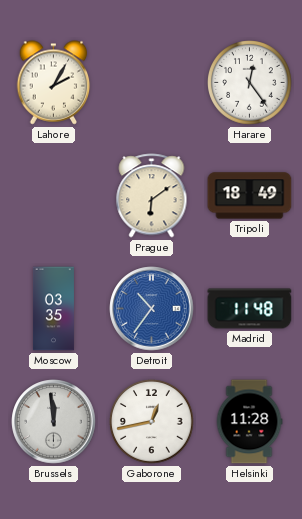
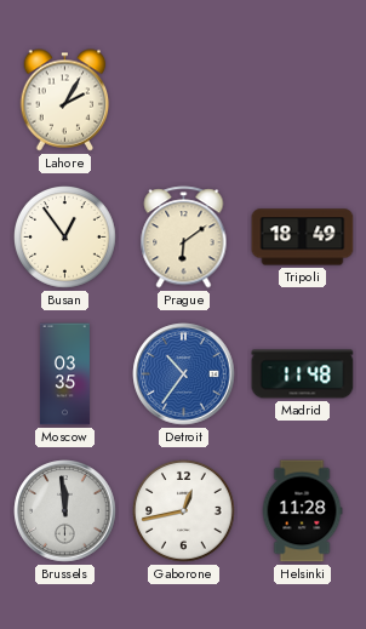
Harare: 12:24 -> none
Busan: none -> 12:54
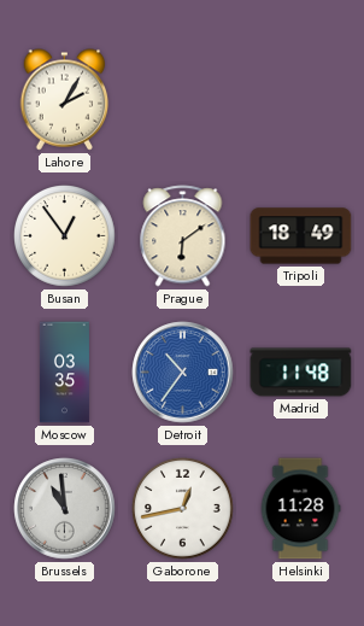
Brussels: 11:59 -> 10:59
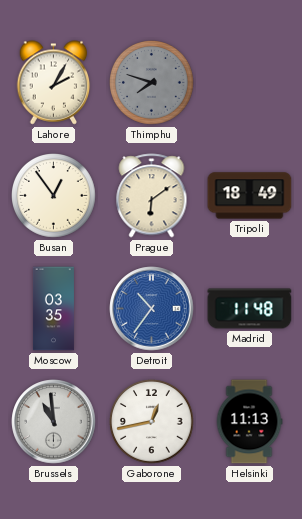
Thimphu: none -> 7:48
Helsinki: 11:28 -> 11:13
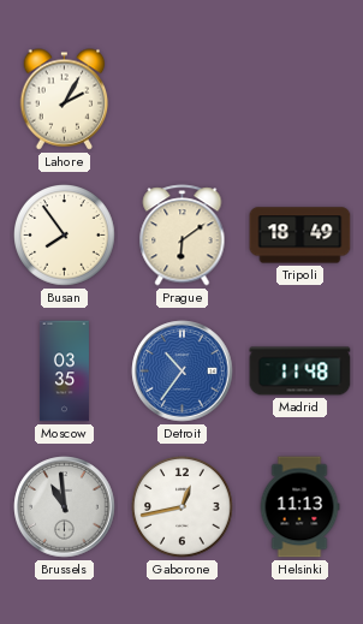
Thimphu: 7:48 -> none
Busan: 12:54 -> 7:54
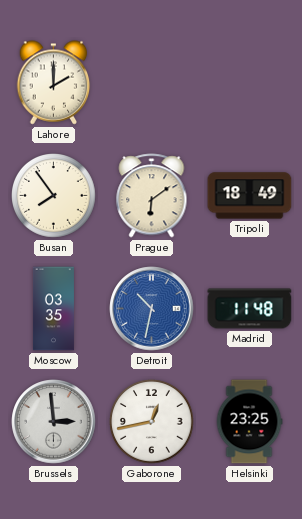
Lahore: 2:05 -> 2:00
Detroit: 10:36 -> 10:32
Brussels: 10:59 -> 2:59
Helsinki: 11:13 -> 23:25
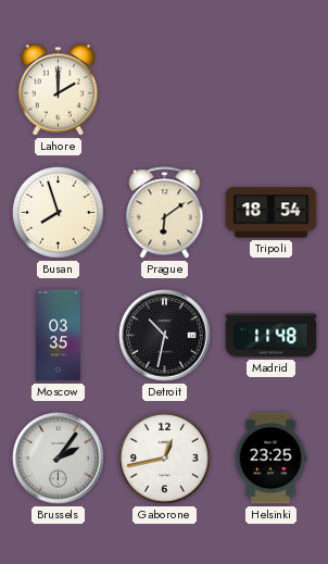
Busan: 7:54 -> 7:57
Tripoli: 18:49 -> 18:54
Detroit dial: blue -> black
Brussels: 2:59 -> 2:06
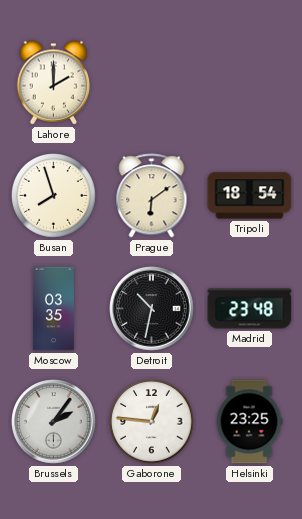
Madrid: 11:48 -> 23:48
Gaborone: 12:43 -> 12:46
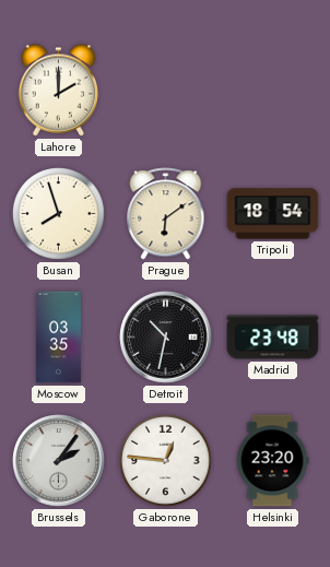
Helsinki: 23:25 -> 23:20
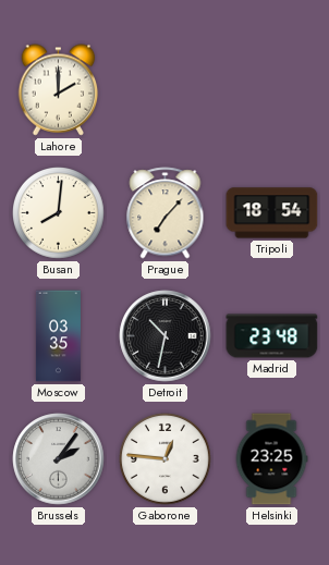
Busan: 7:57 -> 8:01
Prague: 6:09 -> 7:07
Helsinki: 23:20 -> 23:25
